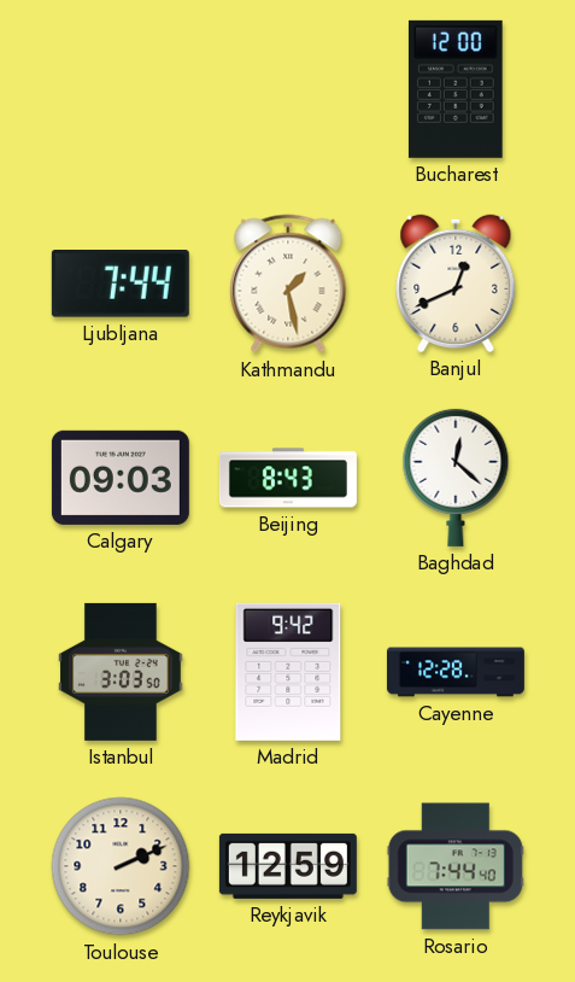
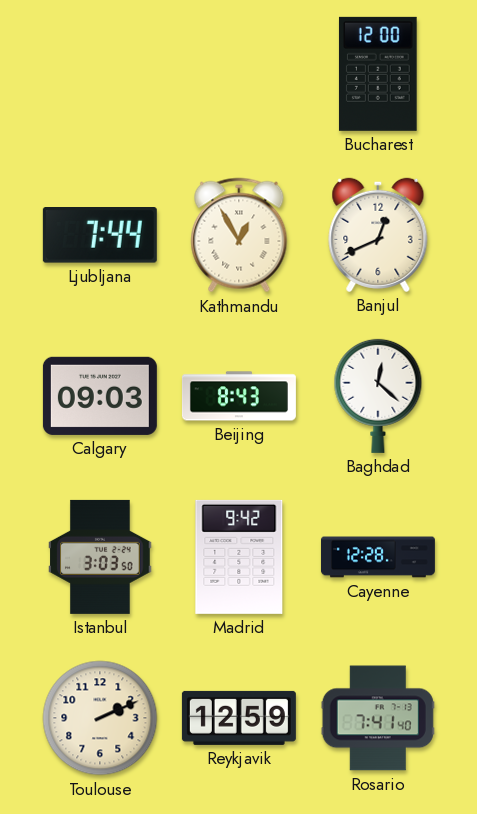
Kathmandu: 1:28 -> 12:55
Rosario: 7:44 -> 7:41
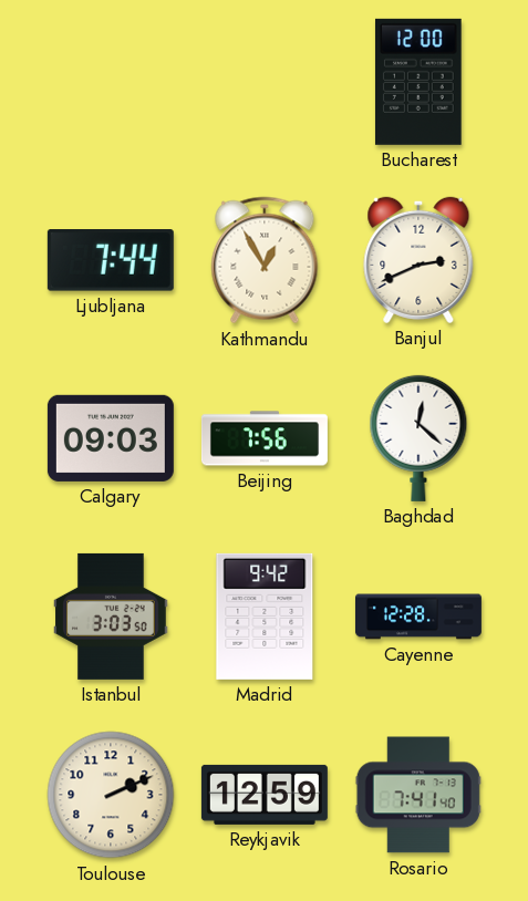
Banjul: 12:41 -> 2:41
Beijing: 8:43 -> 7:56
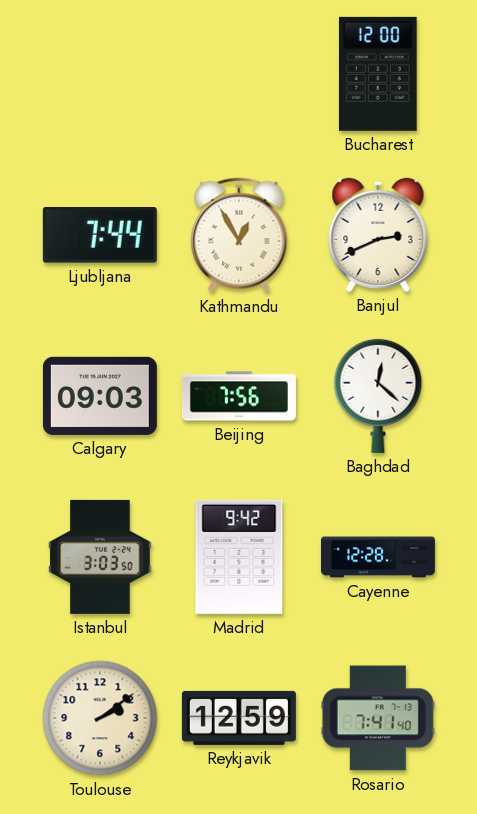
Toulouse: 2:11 -> 2:09
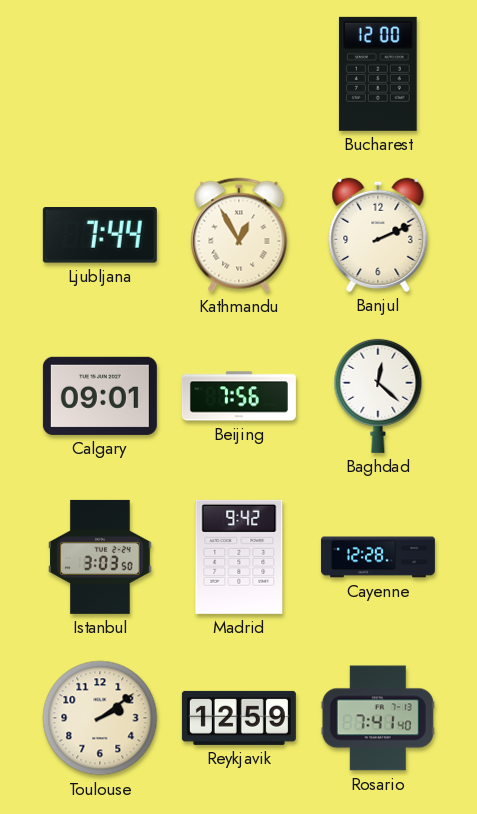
Banjul: 2:41 -> 2:11
Calgary: 09:03 -> 09:01
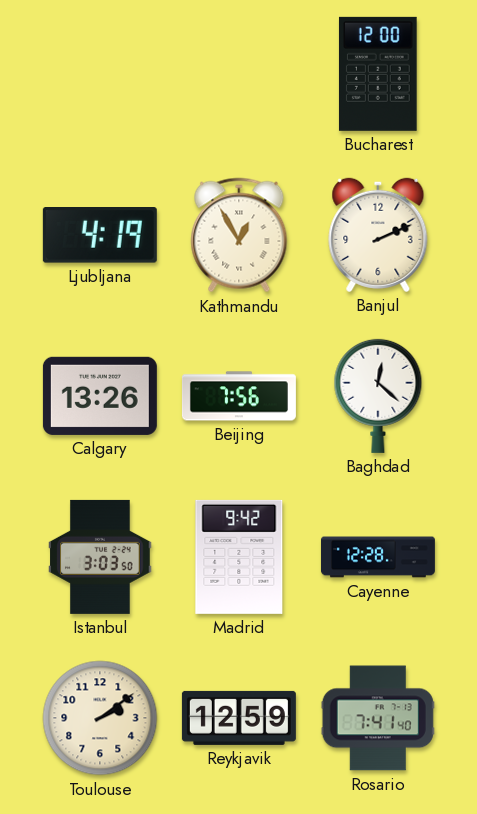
Ljubljana: 7:44 -> 4:19
Calgary: 09:01 -> 13:26
